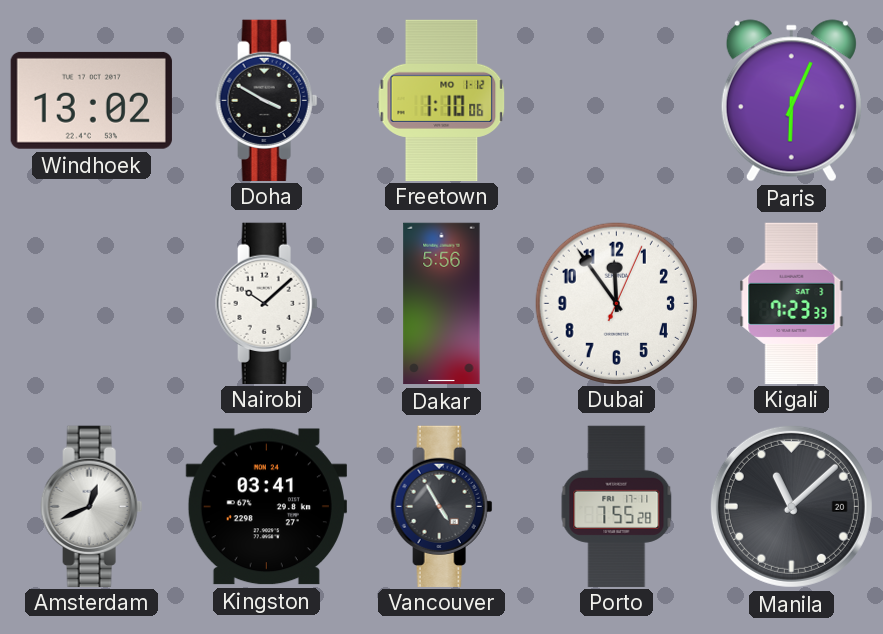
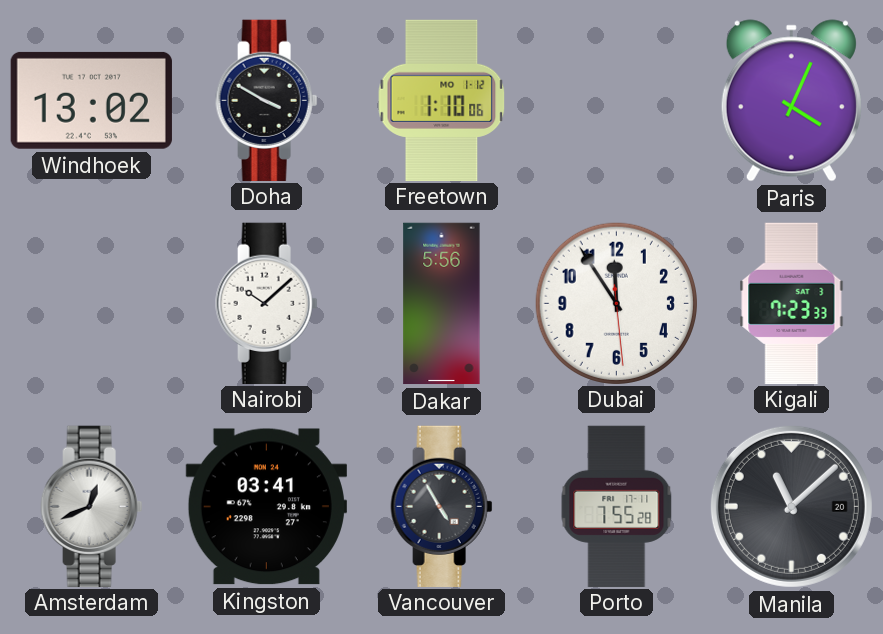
Paris: 6:04 -> 4:04
Dubai: 11:54:04 -> 11:54:29
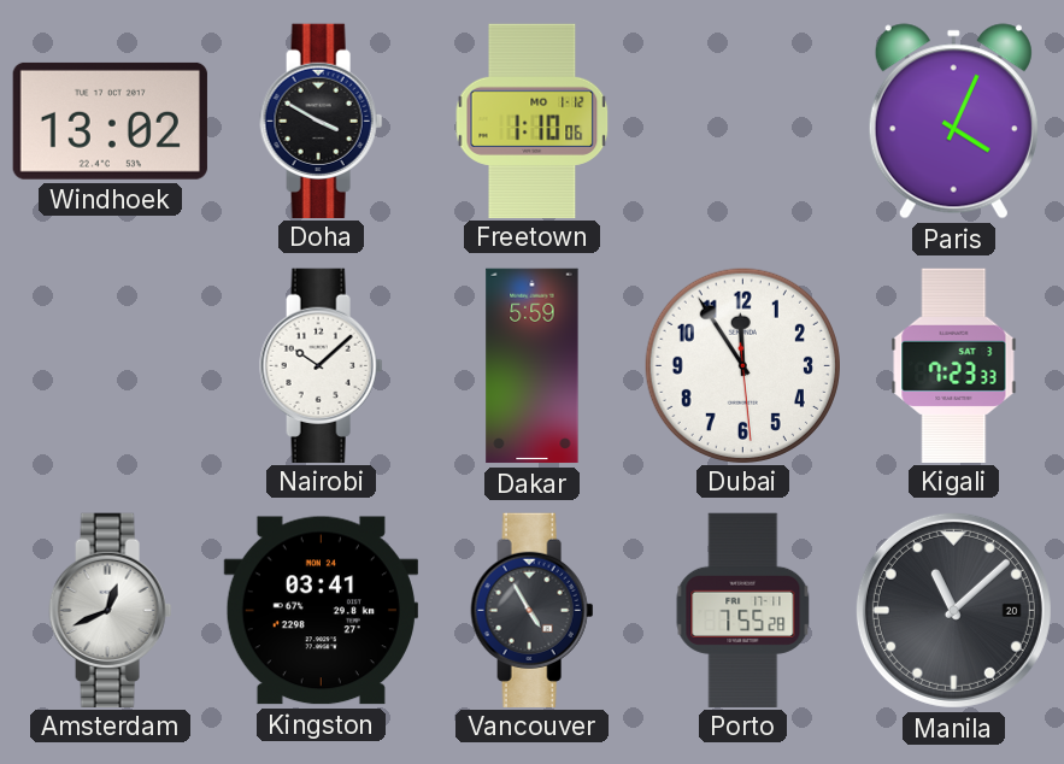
Dakar: 5:56 -> 5:59
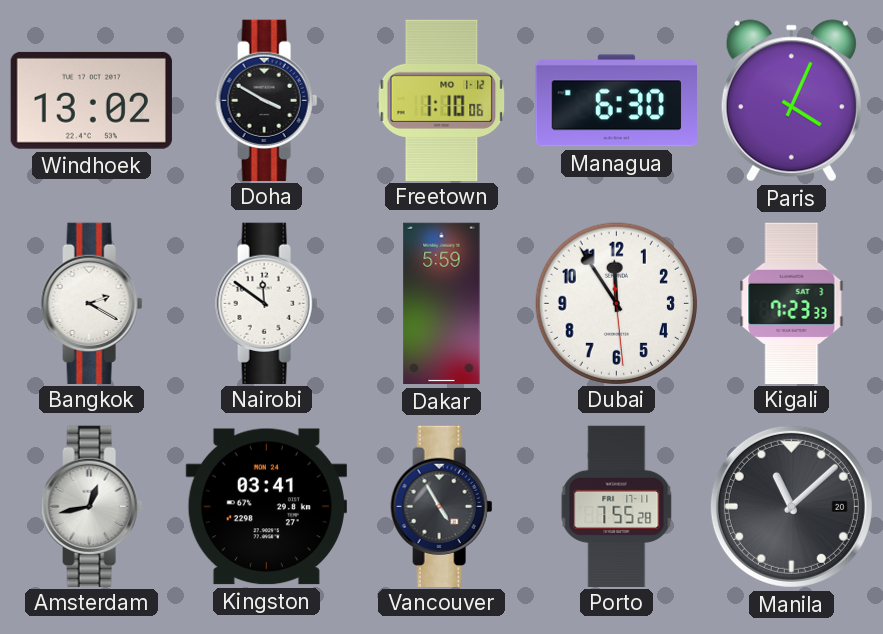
Managua: none -> 6:30
Bangkok: none -> 2:20
Nairobi: 10:08 -> 11:51
Amsterdam: 12:41 -> 12:43
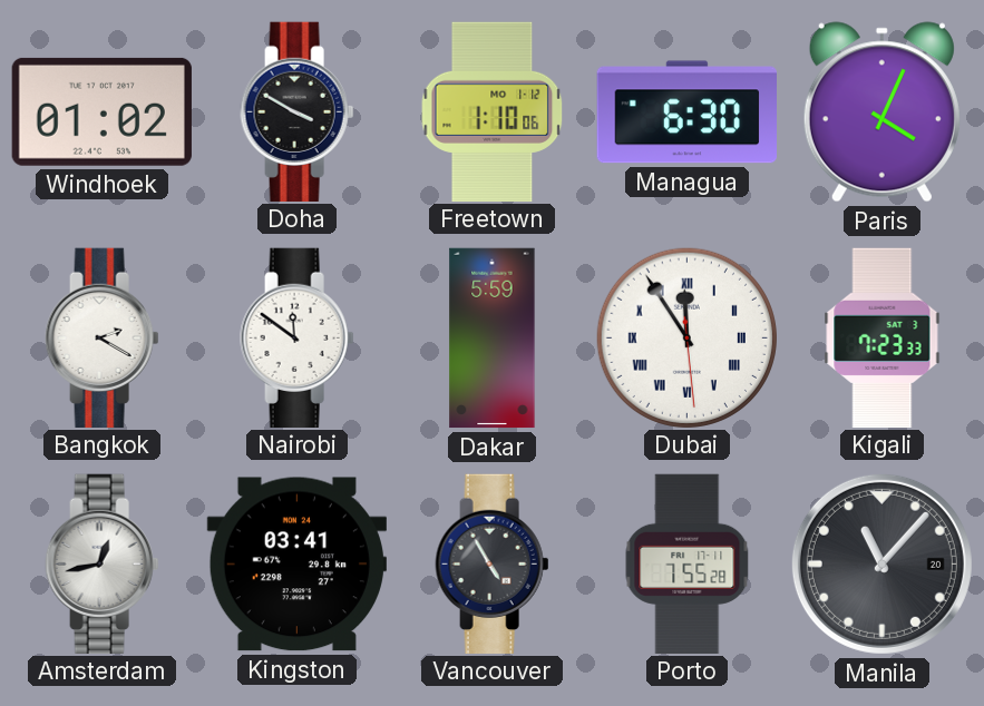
Windhoek: 13:02 -> 01:02
Dubai numerals: Arabic -> Roman
Manila: 11:08 -> 11:07
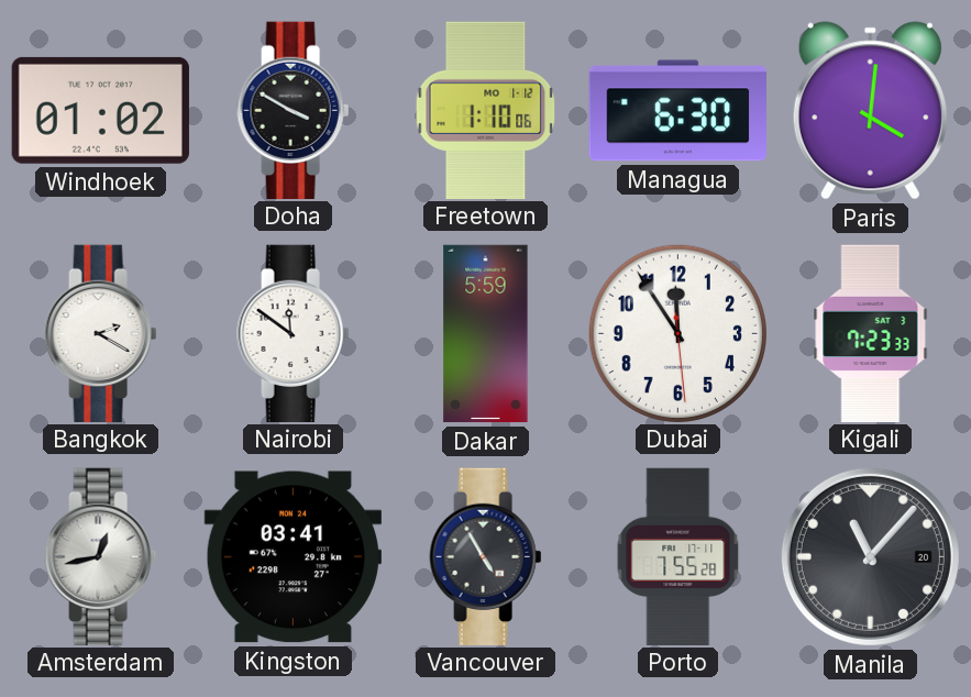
Paris: 4:04 -> 4:01
Dubai numerals: Roman -> Arabic
